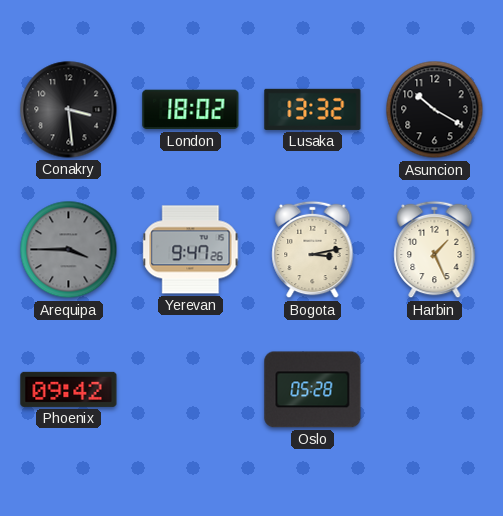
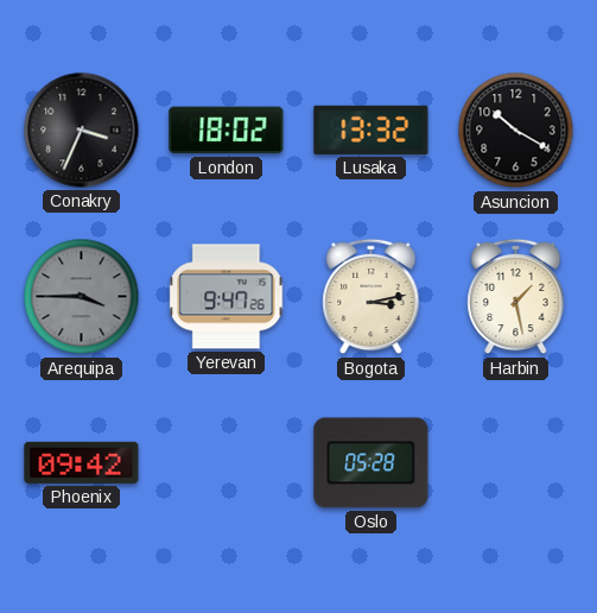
Conakry: 3:29 -> 3:34
Harbin: 1:26 -> 1:28
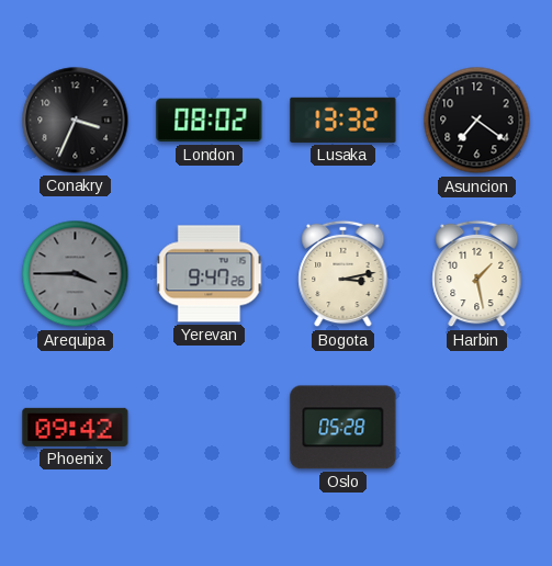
London: 18:02 -> 08:02
Asuncion: 10:20 -> 7:21
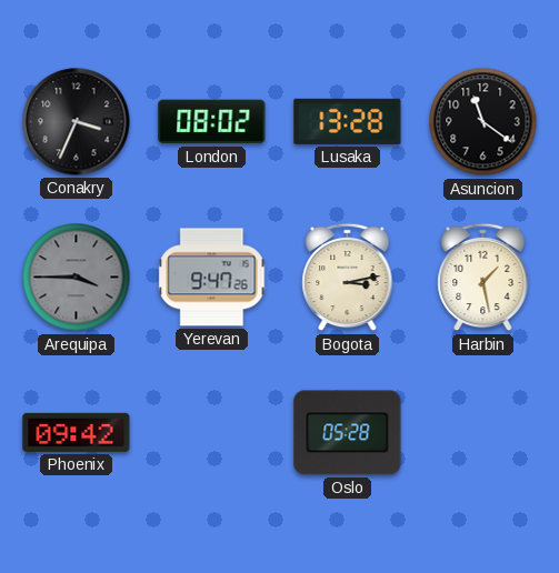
Lusaka: 13:32 -> 13:28
Asuncion: 7:21 -> 11:21
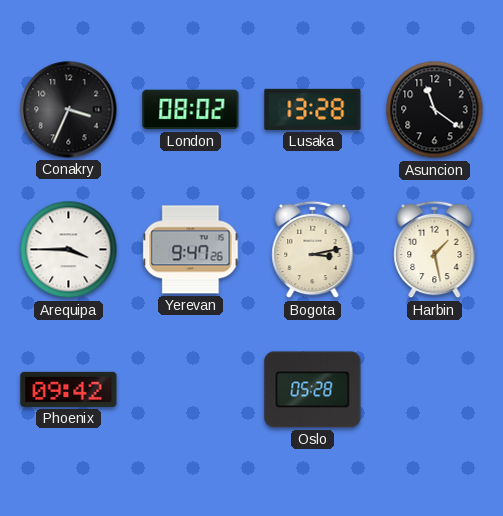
Arequipa dial: grey -> white
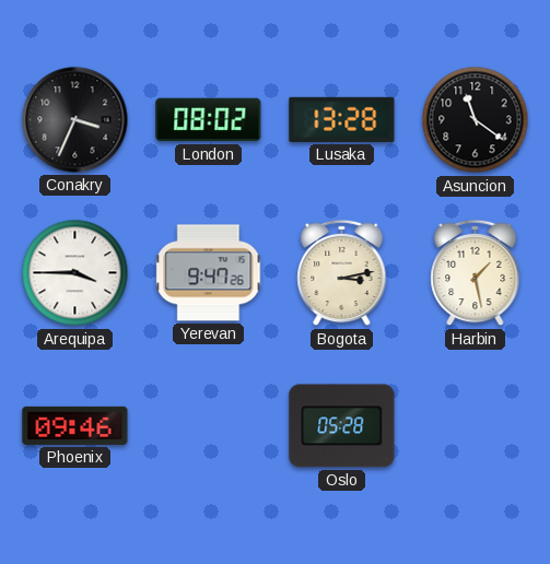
Phoenix: 09:42 -> 09:46
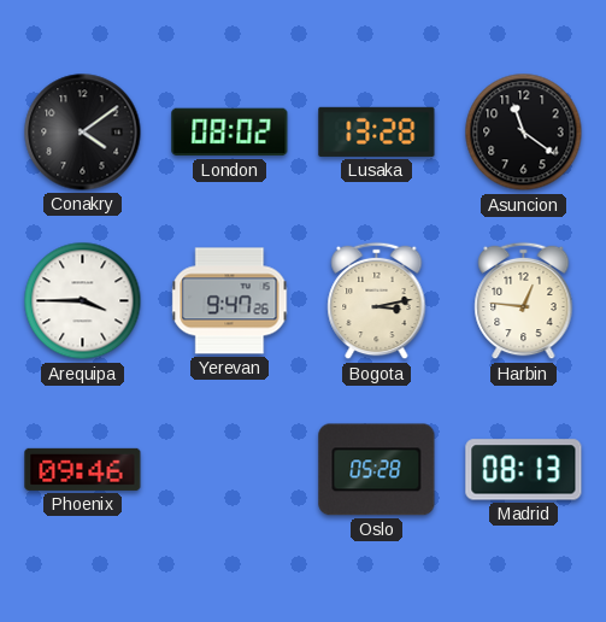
Conakry: 3:34 -> 4:09
Harbin: 1:28 -> 12:46
Madrid: none -> 08:13
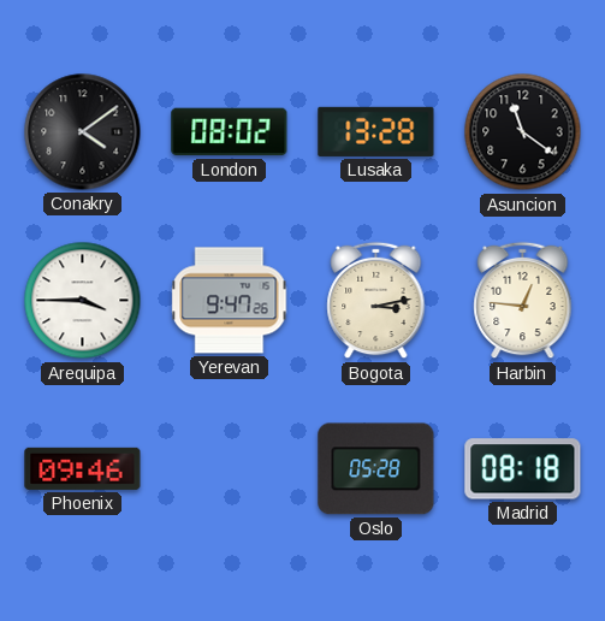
Madrid: 08:13 -> 08:18
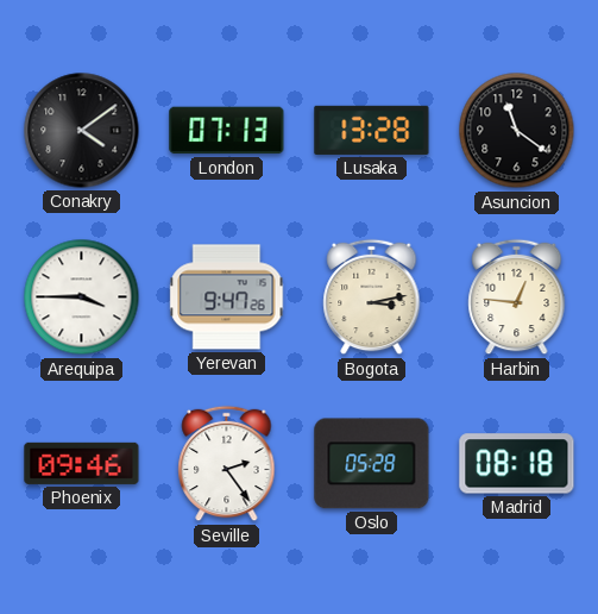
London: 08:02 -> 07:13
Seville: none -> 2:24
